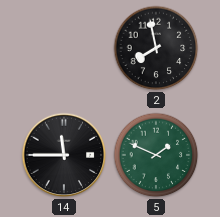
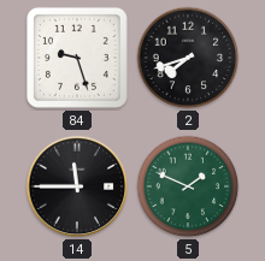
84: none -> 9:27
2: 7:58 -> 7:42
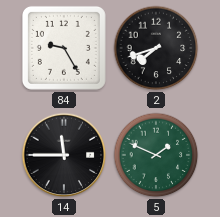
84: 9:27 -> 9:25
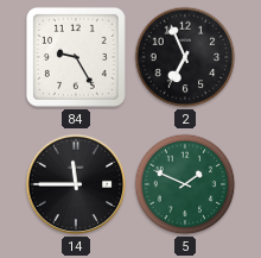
2: 7:42 -> 6:56
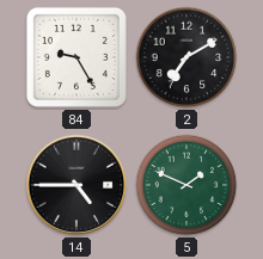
2: 6:56 -> 7:10
14: 11:45 -> 4:45
